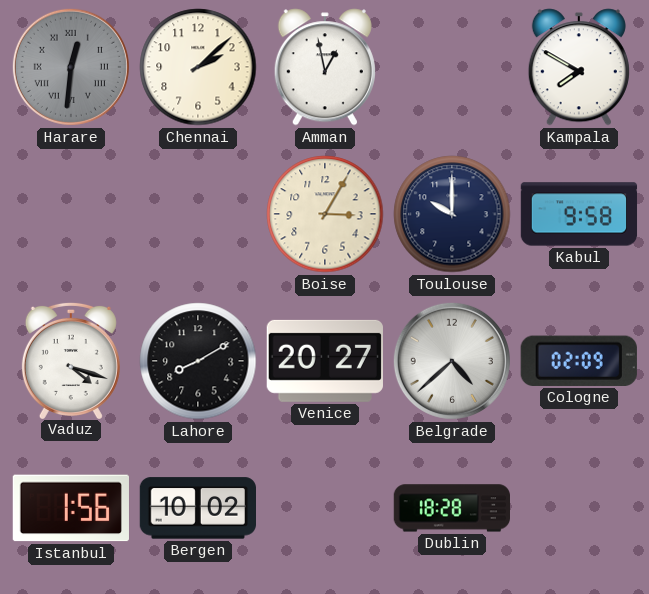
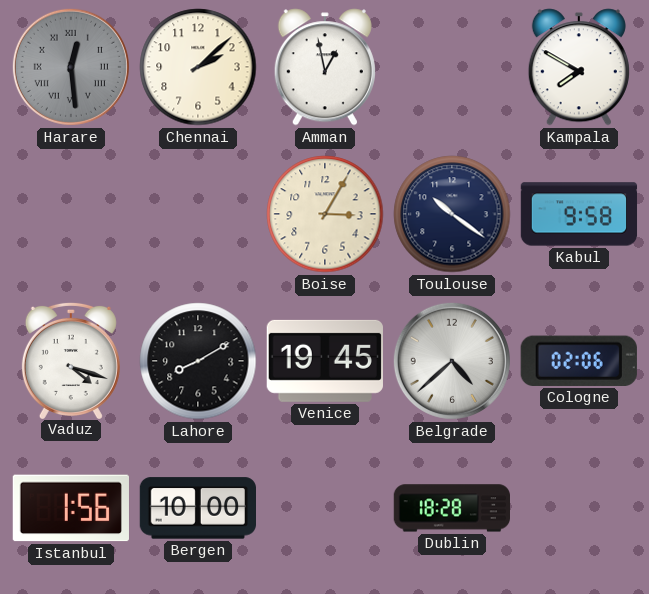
Harare: 12:31 -> 12:29
Toulouse: 10:00 -> 10:21
Venice: 20:27 -> 19:45
Cologne: 02:09 -> 02:06
Bergen: 10:02 -> 10:00
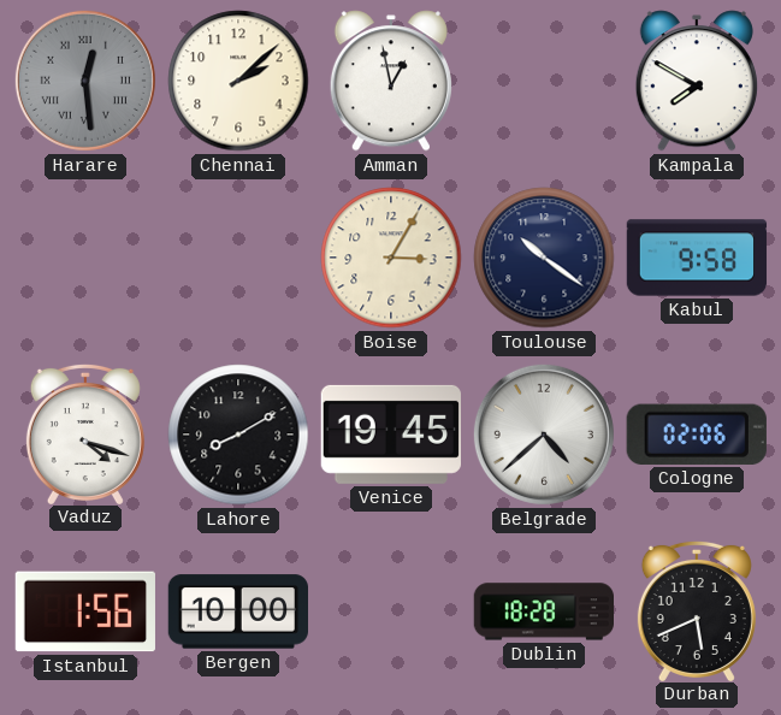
Durban: none -> 5:41
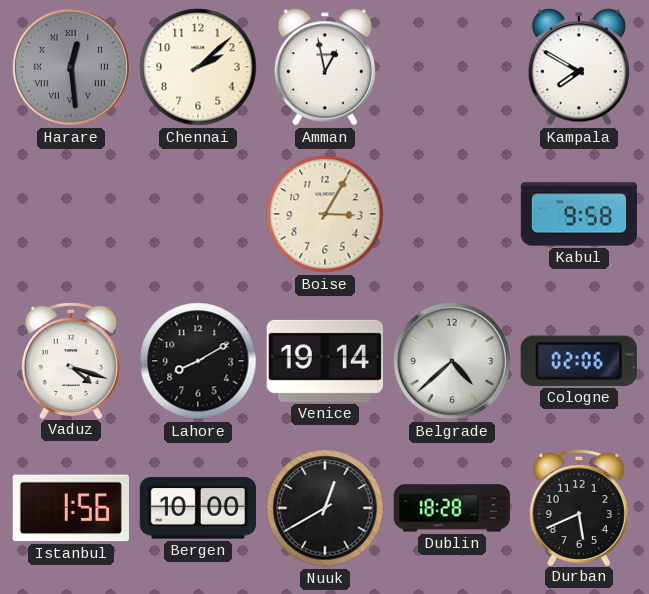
Toulouse: 10:21 -> none
Venice: 19:45 -> 19:14
Nuuk: none -> 12:40
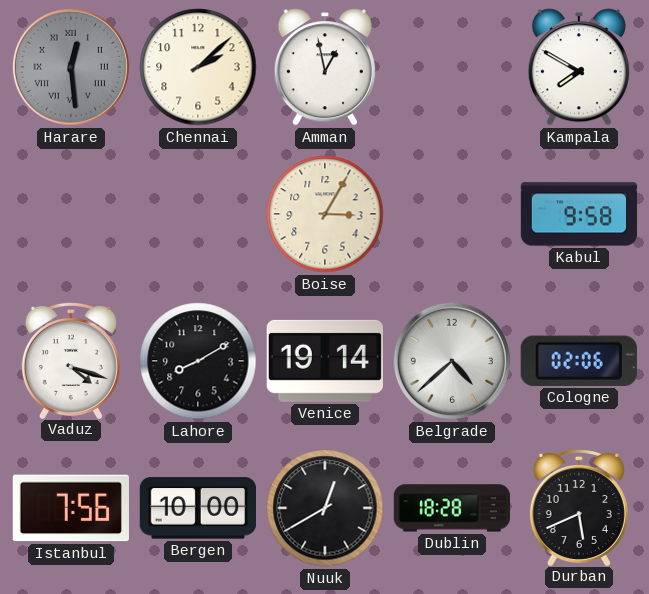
Istanbul: 1:56 -> 7:56
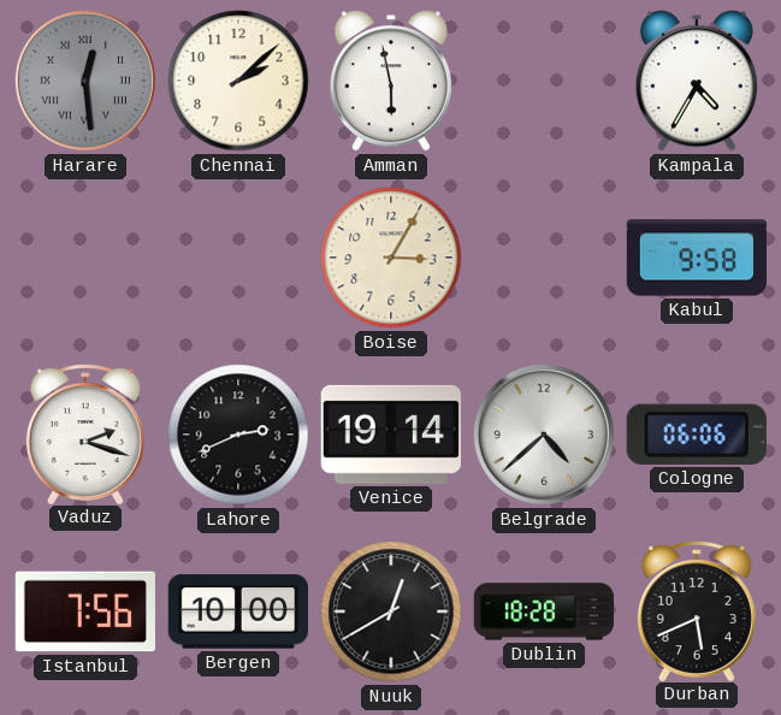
Amman: 12:58 -> 5:58
Kampala: 7:50 -> 4:35
Vaduz: 4:18 -> 2:18
Lahore: 8:10 -> 2:41
Cologne: 02:06 -> 06:06
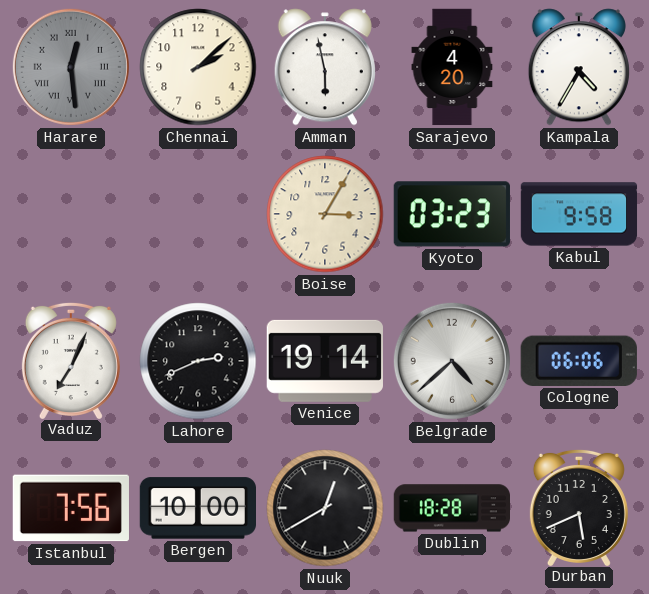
Sarajevo: none -> 4:20
Kyoto: none -> 03:23
Vaduz: 2:18 -> 7:04
